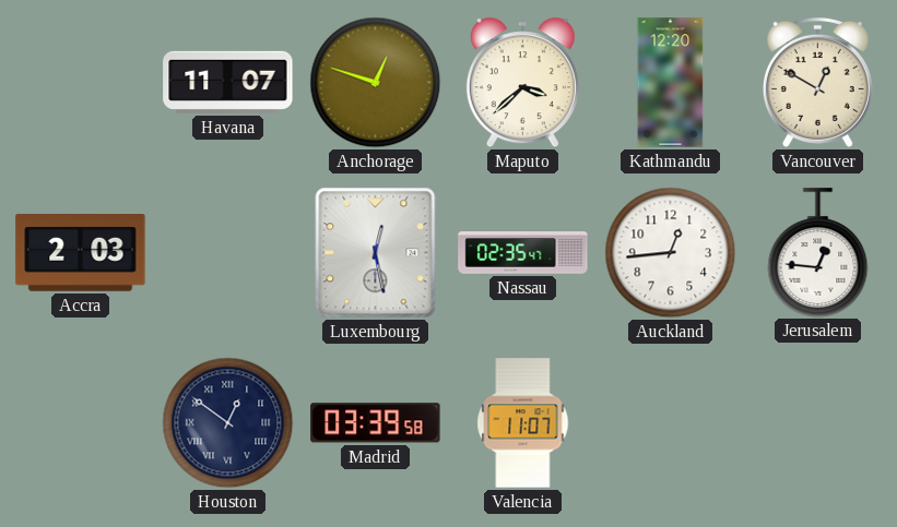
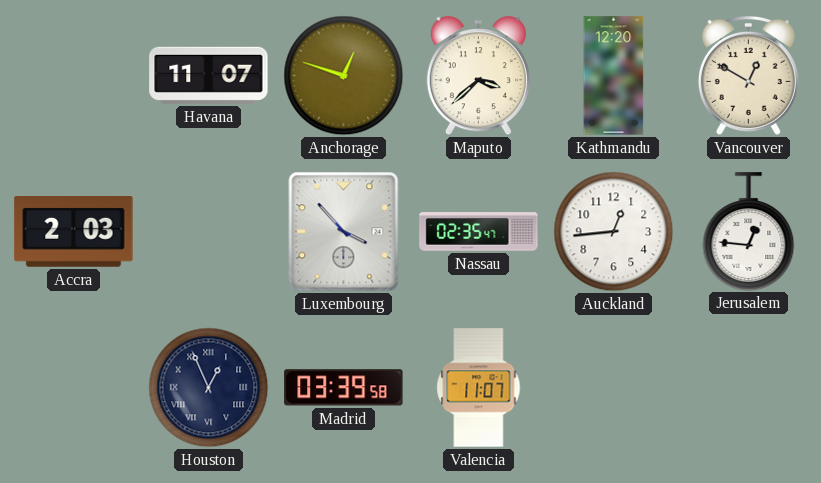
Luxembourg: 12:28 -> 3:53
Houston: 12:51 -> 12:56
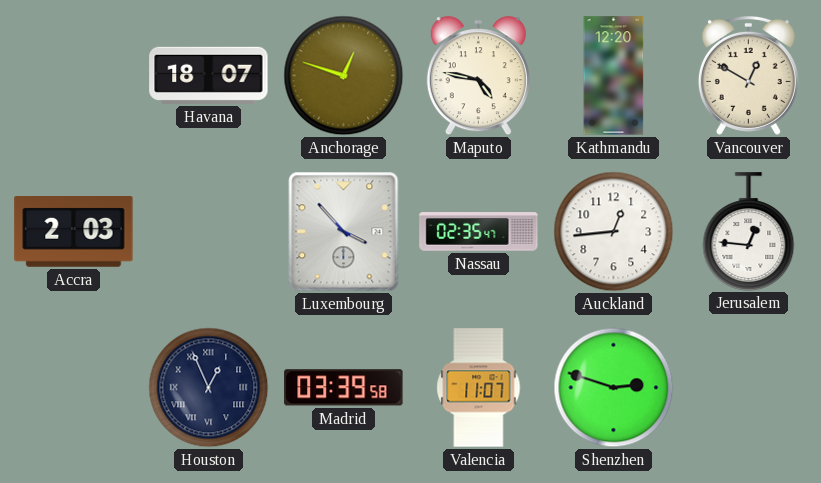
Havana: 11:07 -> 18:07
Maputo: 3:38 -> 4:47
Shenzhen: none -> 2:48
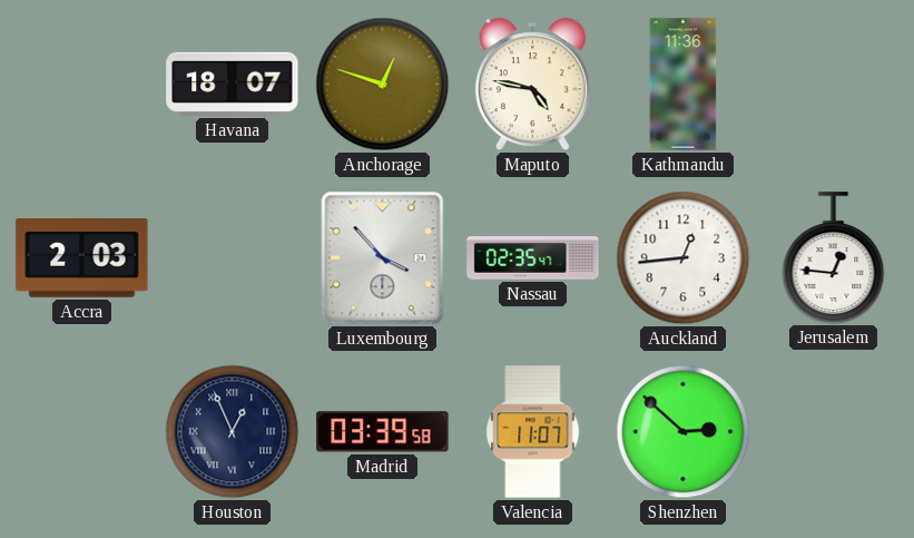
Kathmandu: 12:20 -> 11:36
Vancouver: 12:50 -> none
Shenzhen: 2:48 -> 2:52
